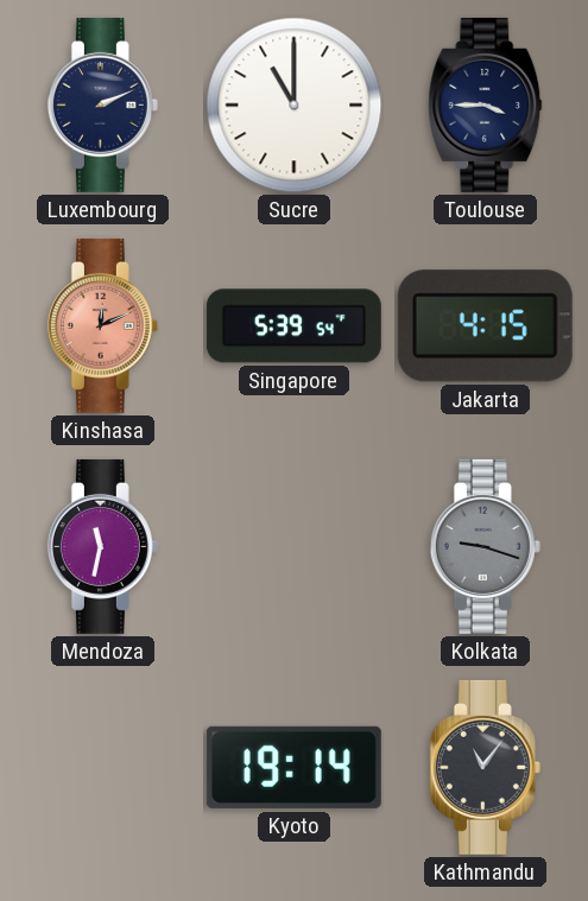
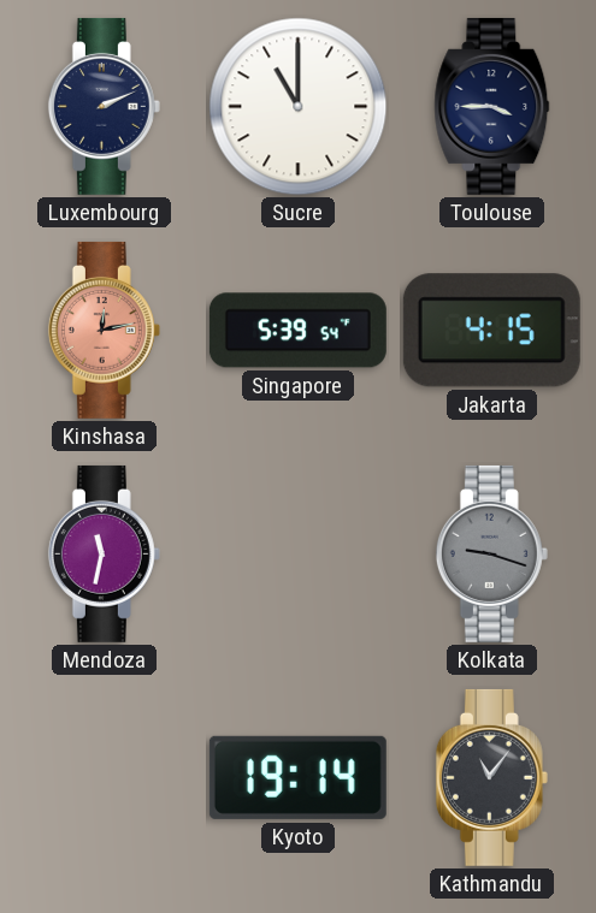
Kinshasa: 12:11 -> 12:13
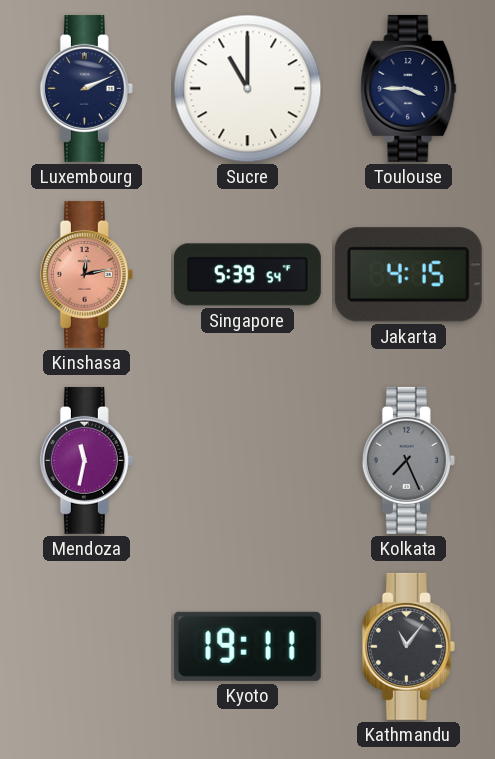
Kolkata: 9:18 -> 7:26
Kyoto: 19:14 -> 19:11
